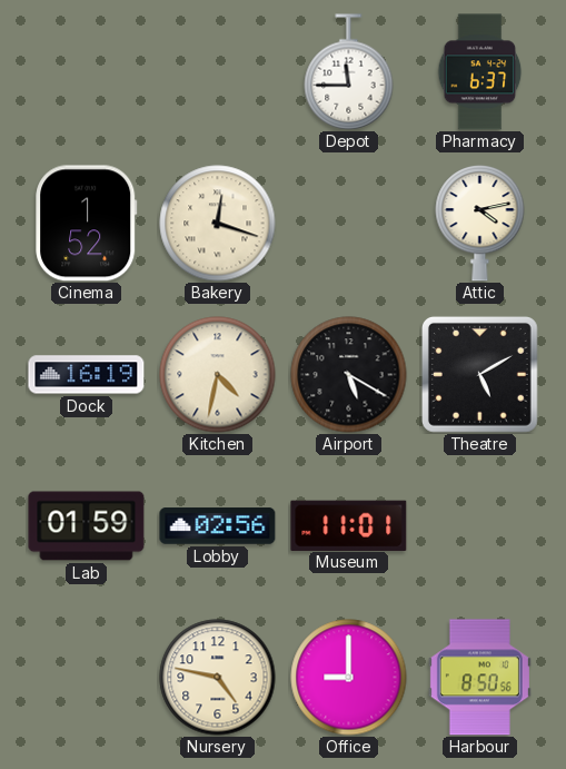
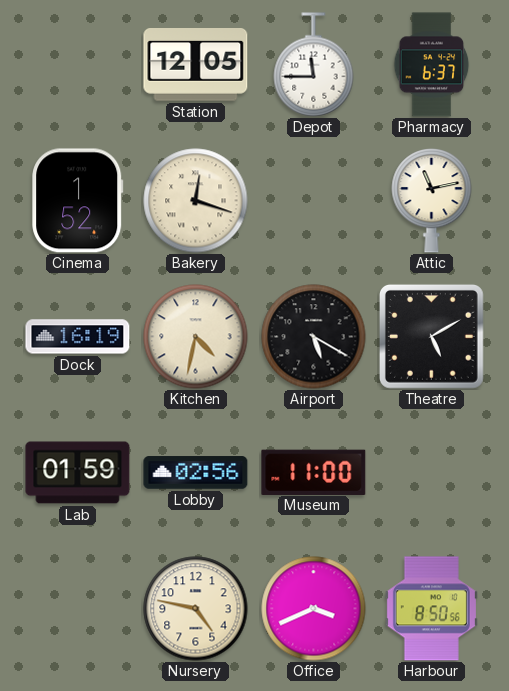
Station: none -> 12:05
Attic: 4:13 -> 11:13
Museum: 11:01 -> 11:00
Office: 9:00 -> 3:41
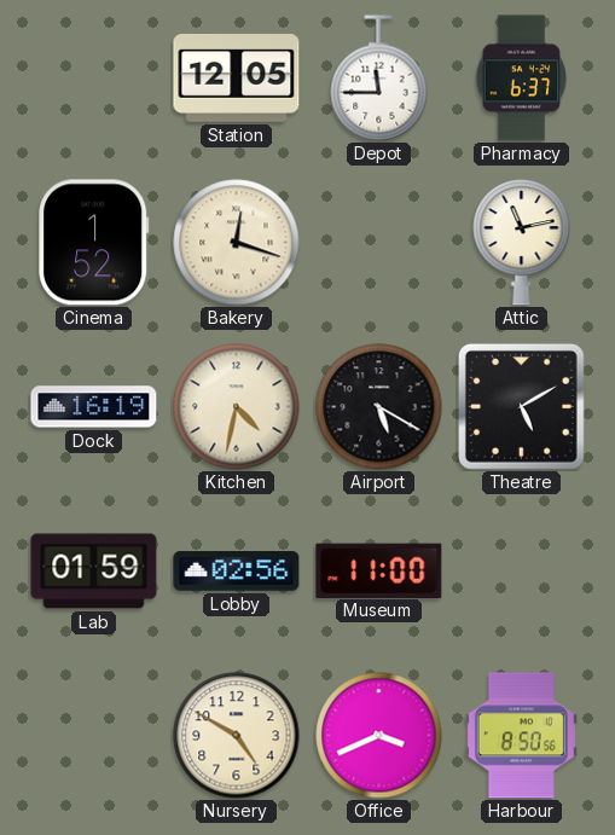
Nursery: 4:47 -> 4:50
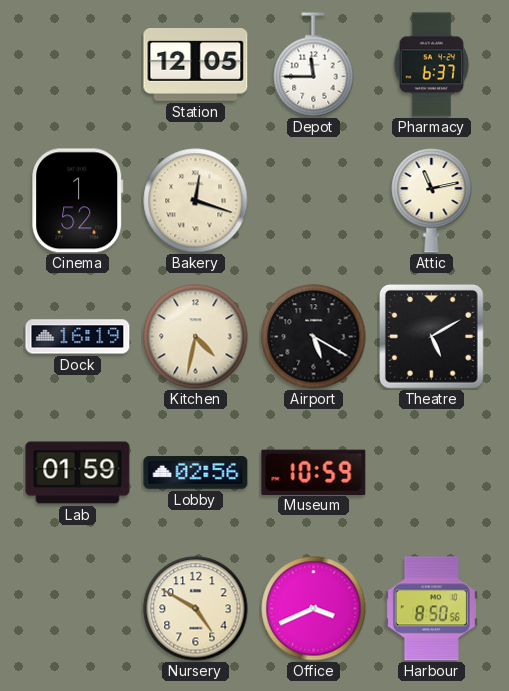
Museum: 11:00 -> 10:59
